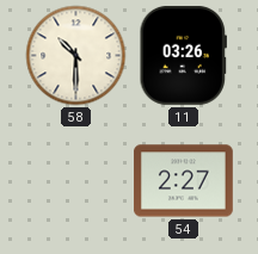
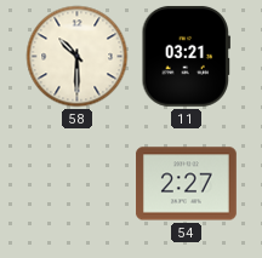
11: 03:26 -> 03:21
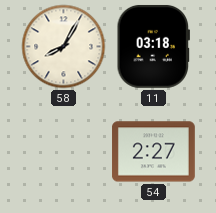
58: 10:30 -> 8:05
11: 03:21 -> 03:18
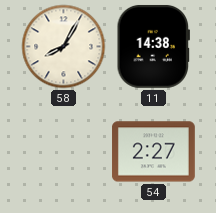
11: 03:18 -> 14:38
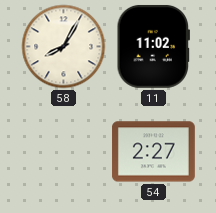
11: 14:38 -> 11:02
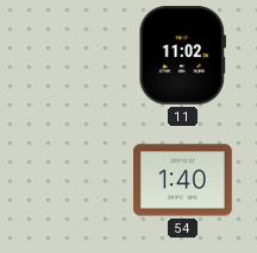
58: 8:05 -> none
54: 2:27 -> 1:40
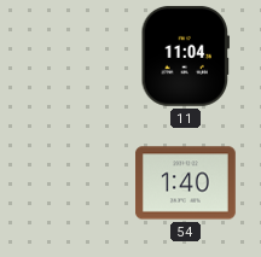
11: 11:02 -> 11:04
